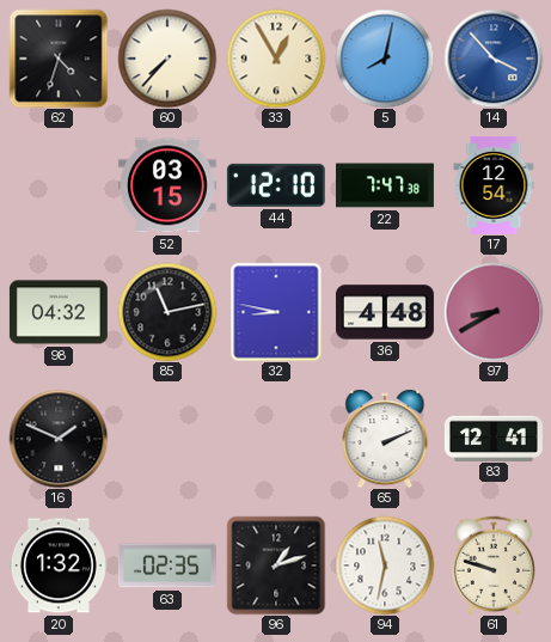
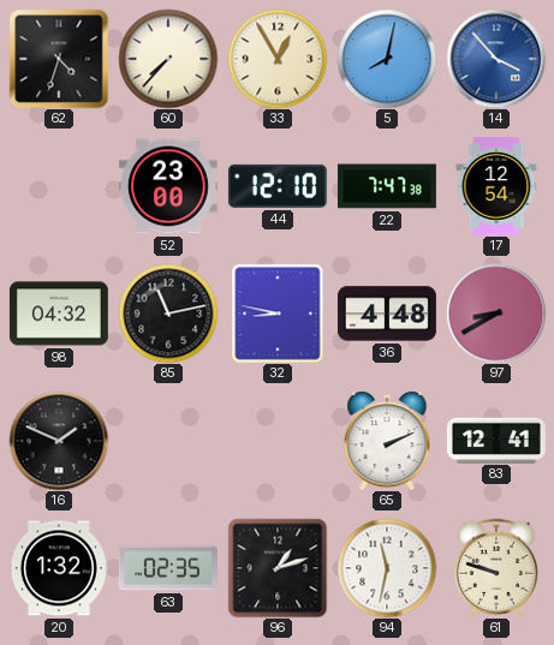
52: 03:15 -> 23:00
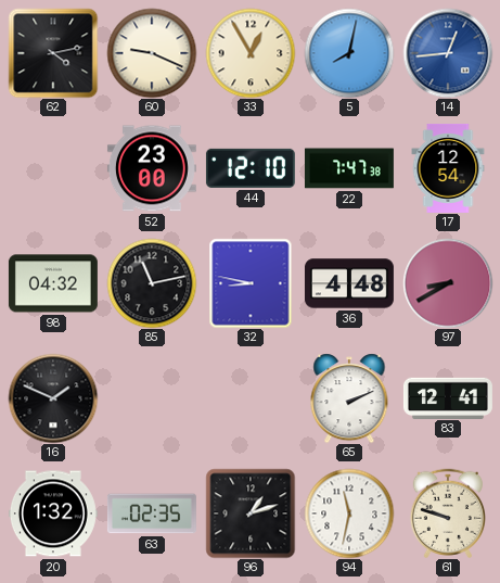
62: 4:33 -> 4:13
60: 7:37 -> 9:19
14: 3:53 -> 12:44
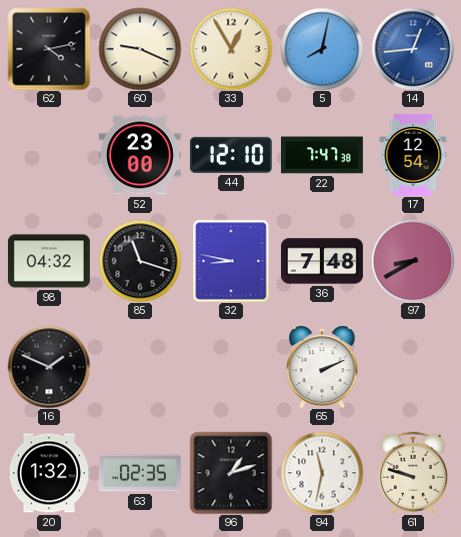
85: 11:13 -> 11:18
36: 4:48 -> 7:48
83: 12:41 -> none
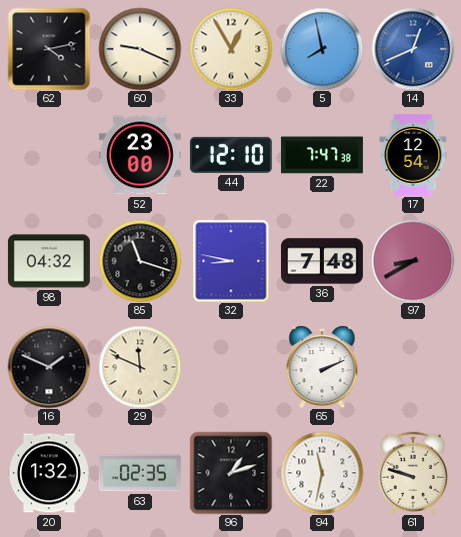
5: 8:02 -> 7:58
14: 12:44 -> 12:41
29: none -> 11:49
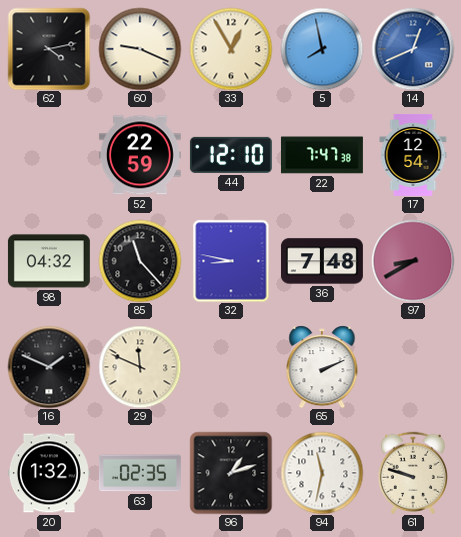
52: 23:00 -> 22:59
85: 11:18 -> 11:23
